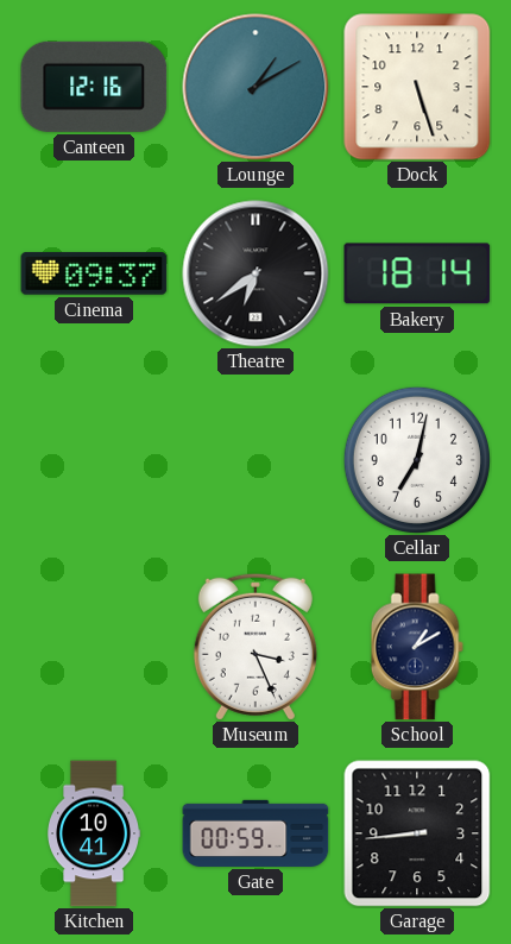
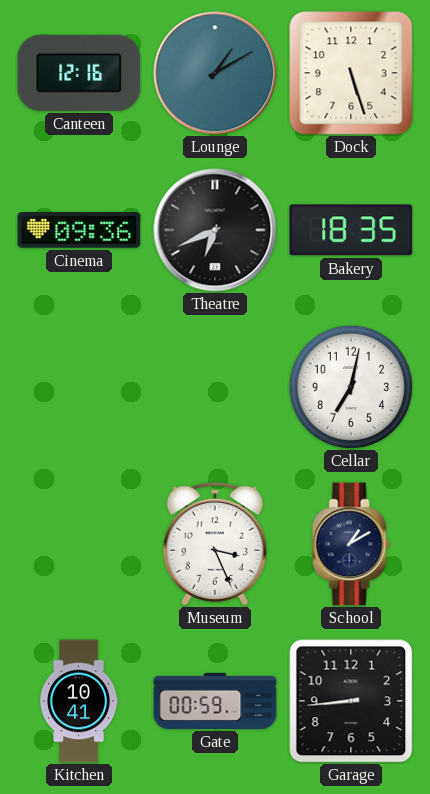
Cinema: 09:37 -> 09:36
Theatre: 6:39 -> 6:41
Bakery: 18:14 -> 18:35
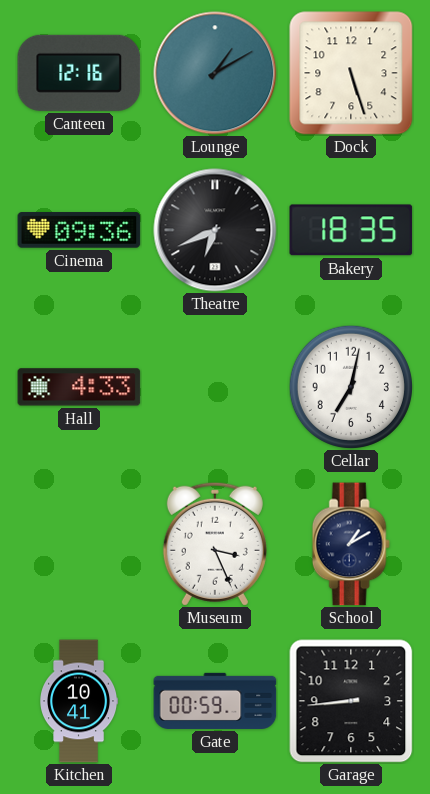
Hall: none -> 4:33
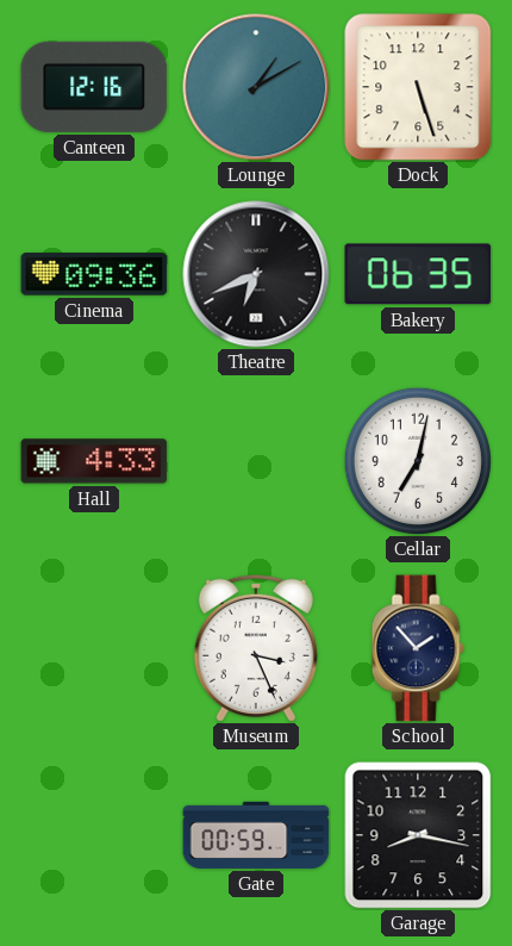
Bakery: 18:35 -> 06:35
School: 1:10 -> 1:53
Kitchen: 10:41 -> none
Garage: 8:44 -> 8:17
